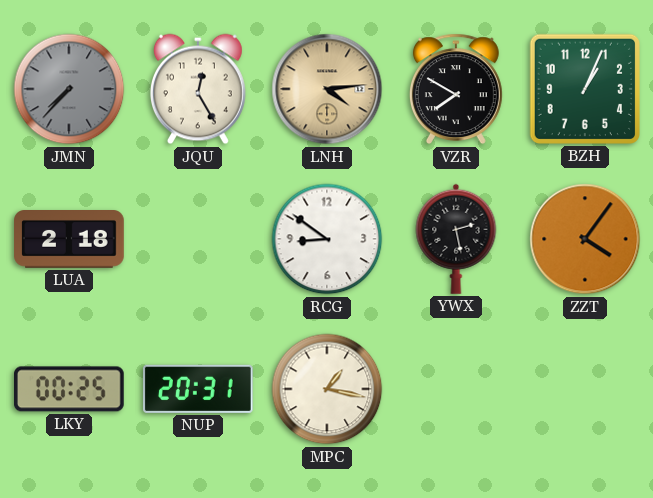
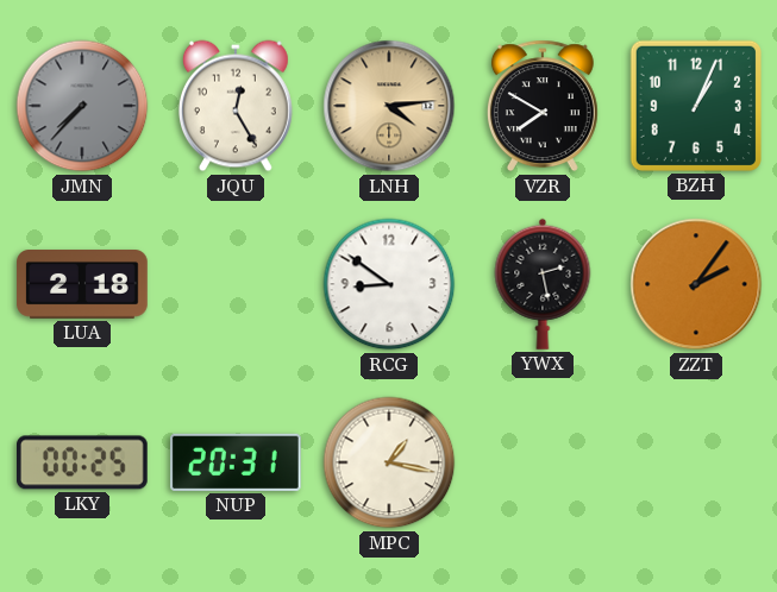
ZZT: 4:06 -> 2:06
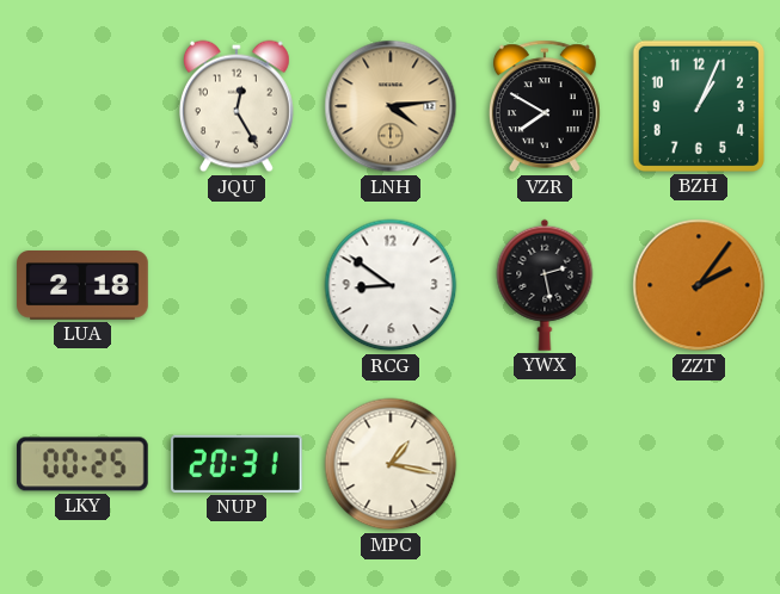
JMN: 7:37 -> none
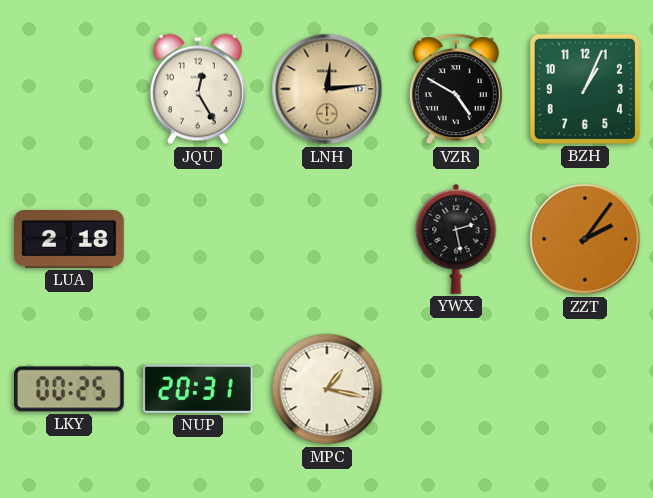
LNH: 4:14 -> 12:14
VZR: 7:50 -> 4:50
RCG: 8:51 -> none
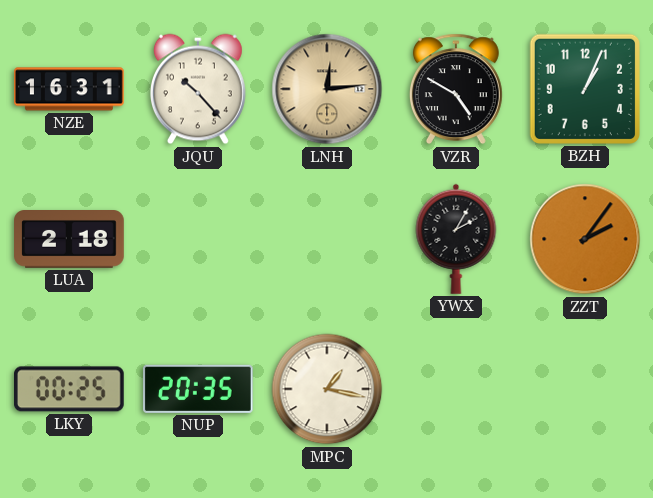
NZE: none -> 16:31
JQU: 12:25 -> 10:23
YWX: 2:28 -> 2:05
NUP: 20:31 -> 20:35
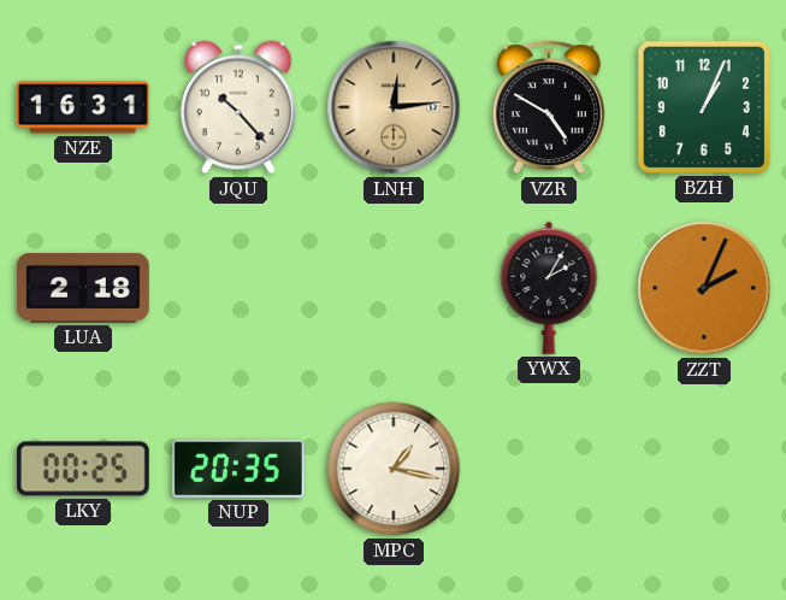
ZZT: 2:06 -> 2:04
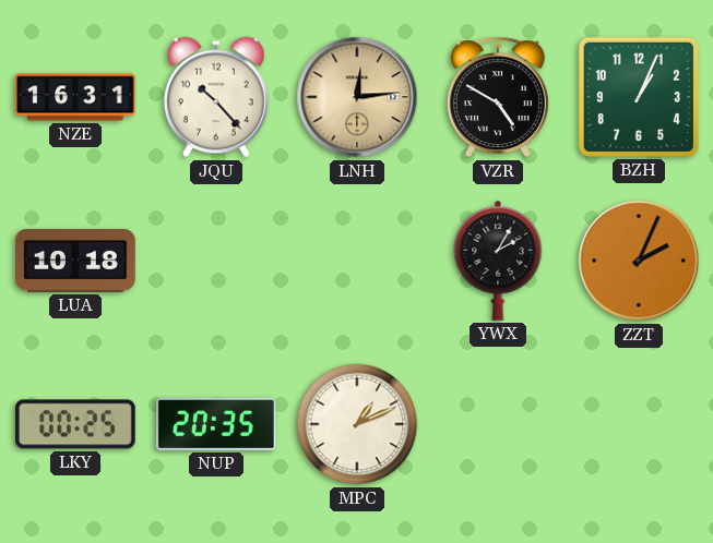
LUA: 2:18 -> 10:18
MPC: 1:17 -> 1:11
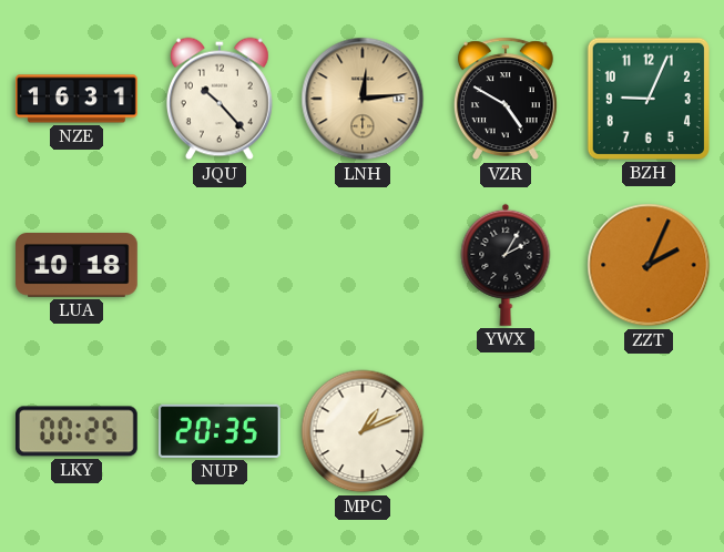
BZH: 1:04 -> 9:04
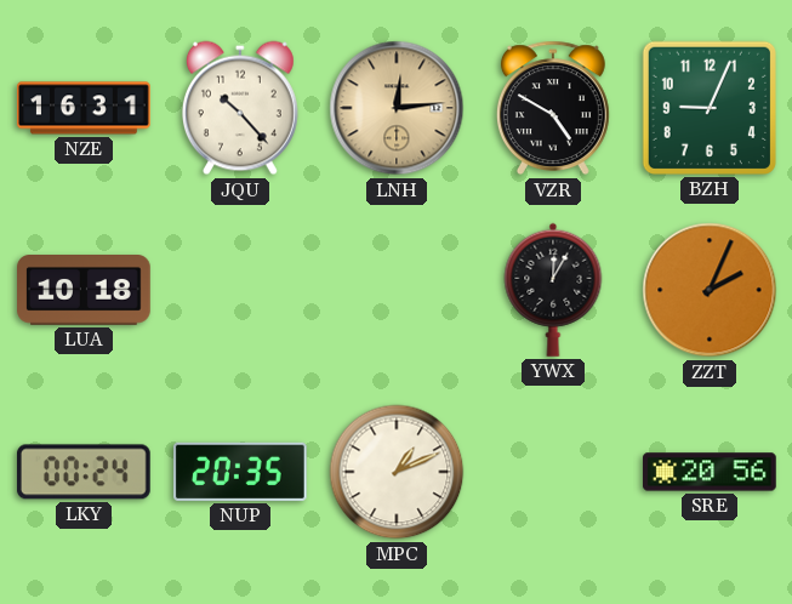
YWX: 2:05 -> 12:05
LKY: 00:25 -> 00:24
SRE: none -> 20:56
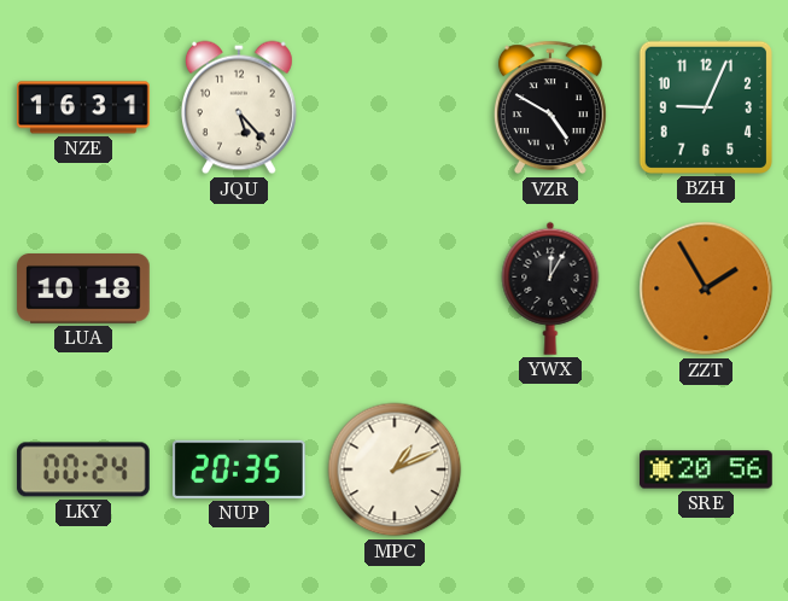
JQU: 10:23 -> 5:23
LNH: 12:14 -> none
ZZT: 2:04 -> 1:55
